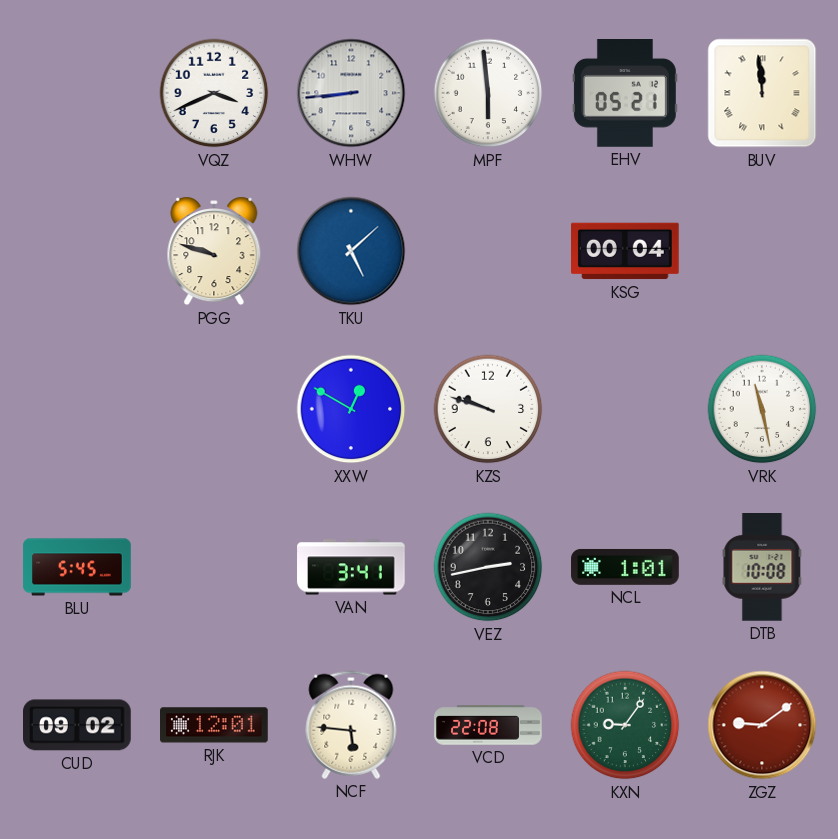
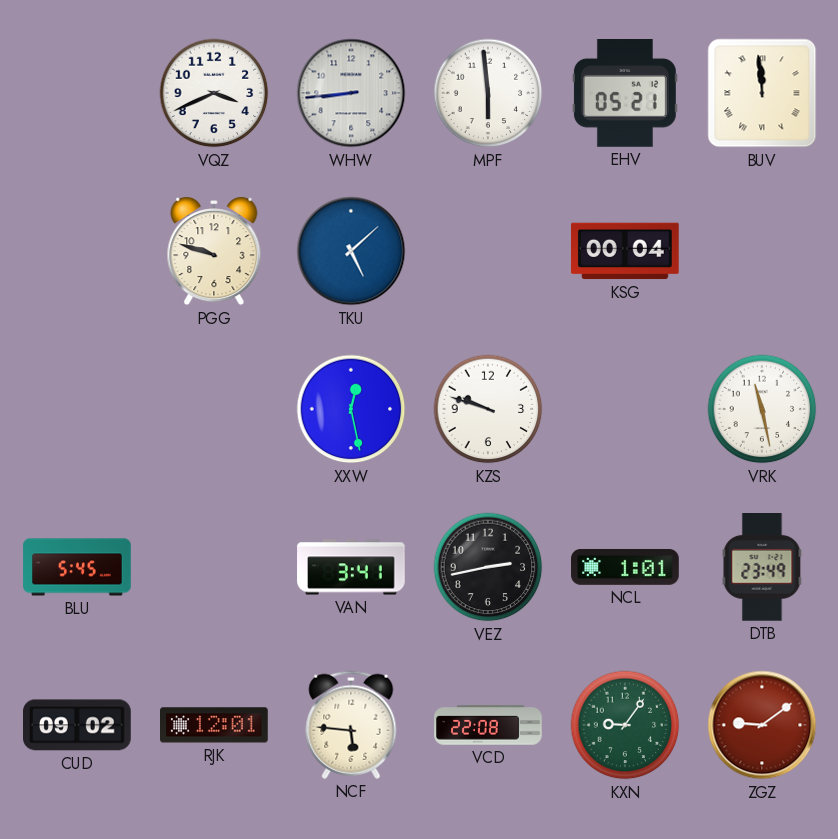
XXW: 12:50 -> 12:28
DTB: 10:08 -> 23:49
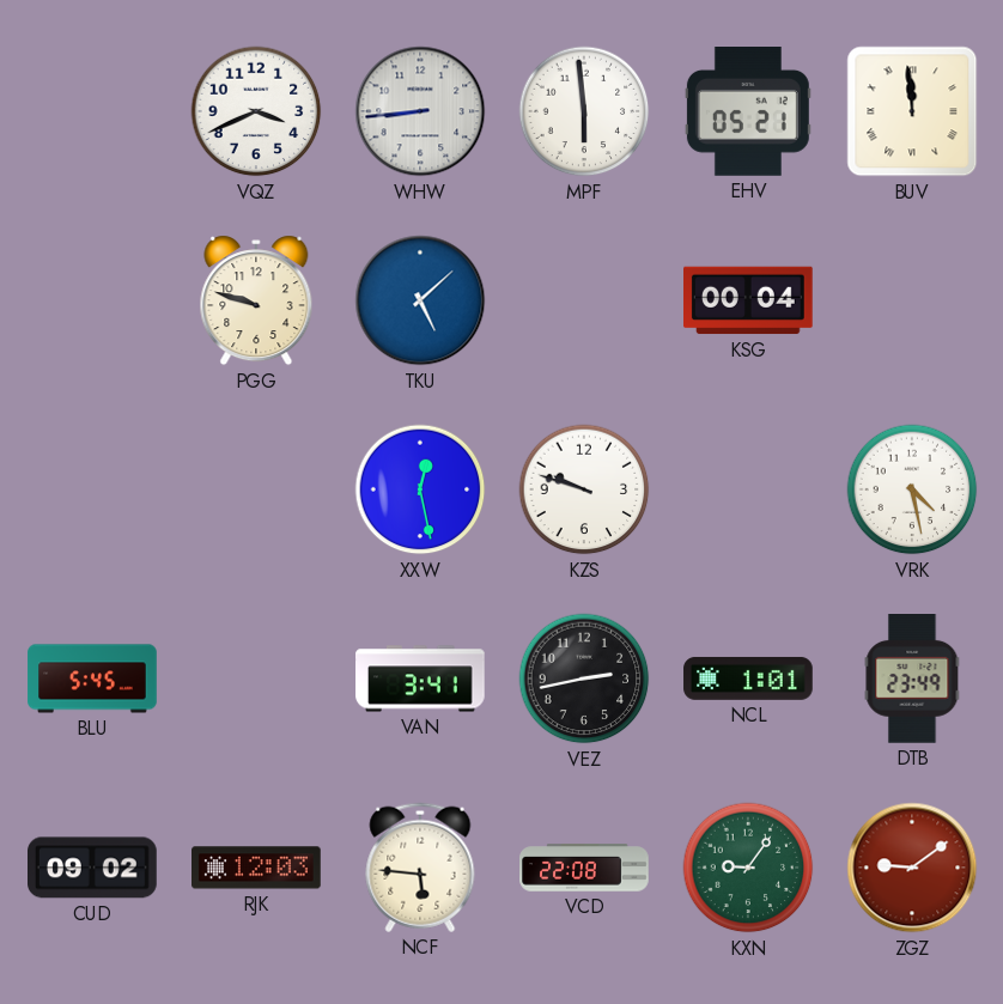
VRK: 11:28 -> 4:28
RJK: 12:01 -> 12:03
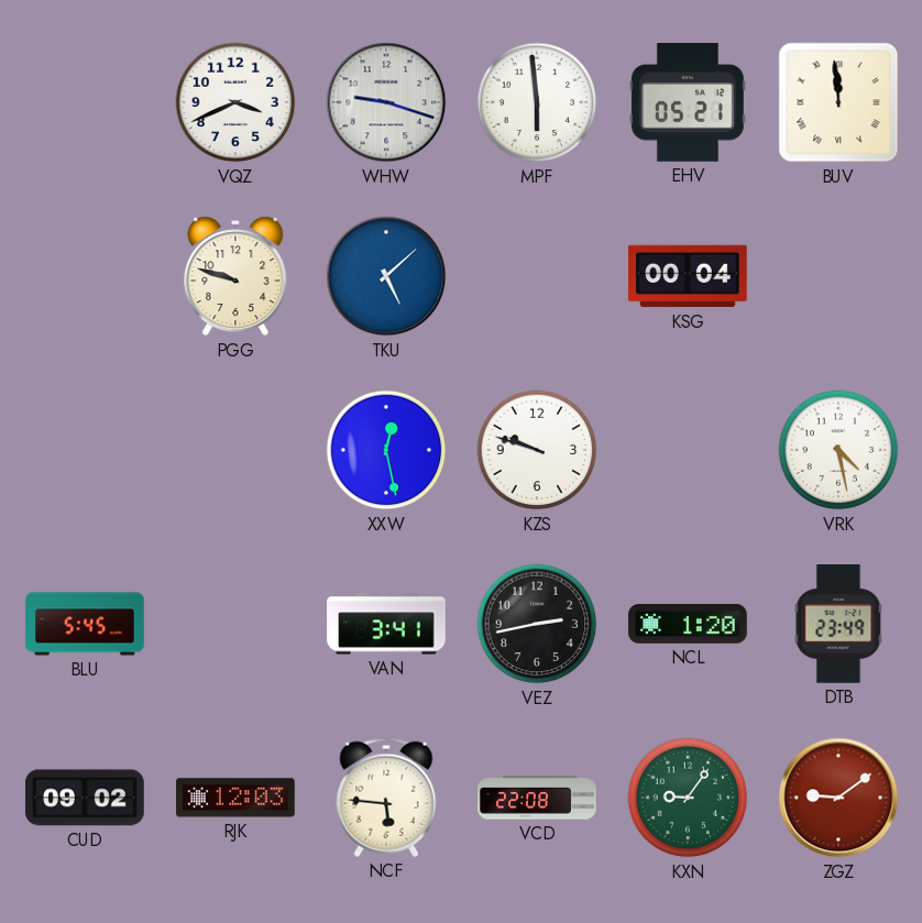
WHW: 8:44 -> 9:18
NCL: 1:01 -> 1:20
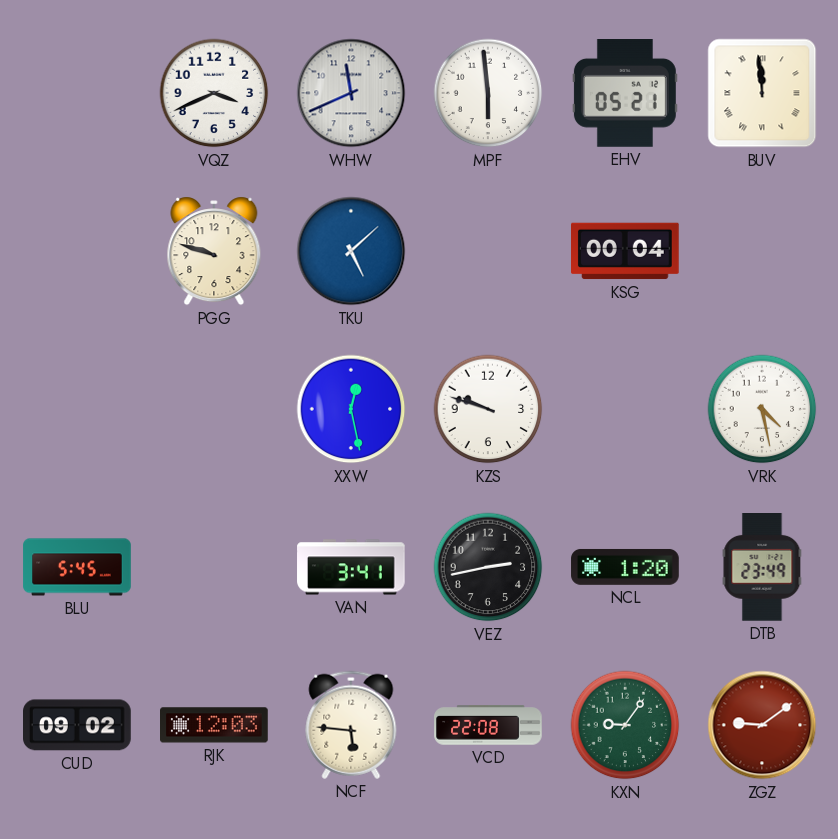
WHW: 9:18 -> 11:41
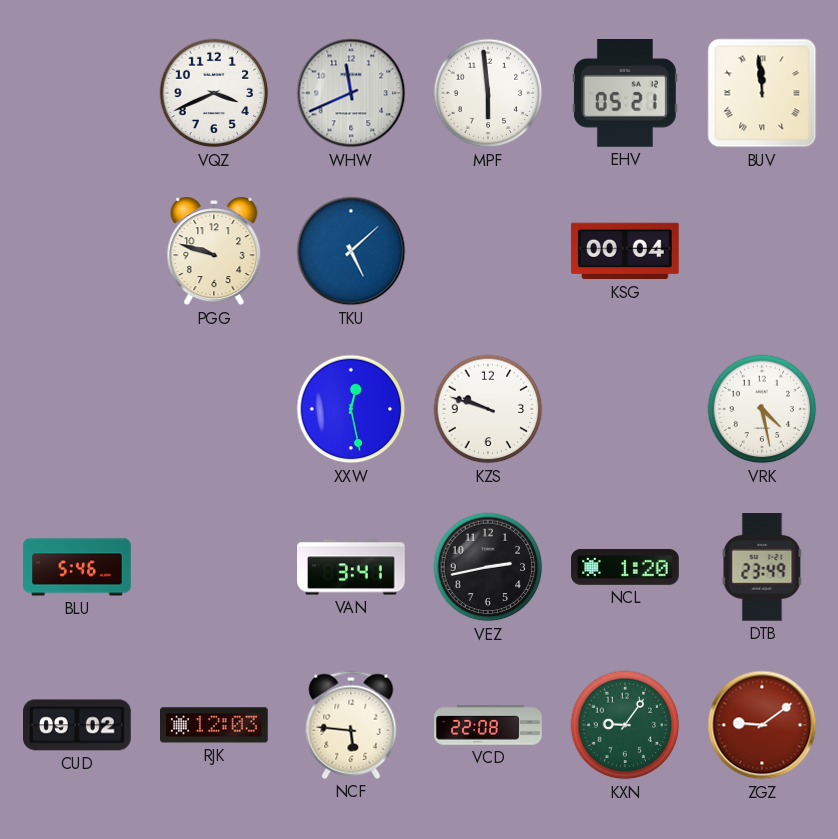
BLU: 5:45 -> 5:46
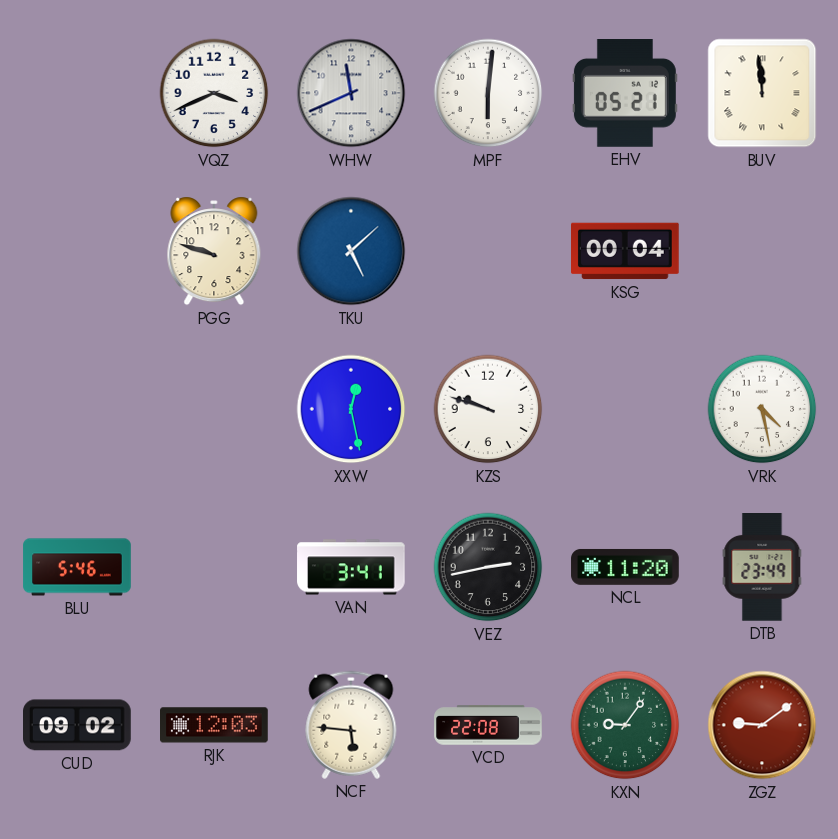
MPF: 5:59 -> 6:01
NCL: 1:20 -> 11:20
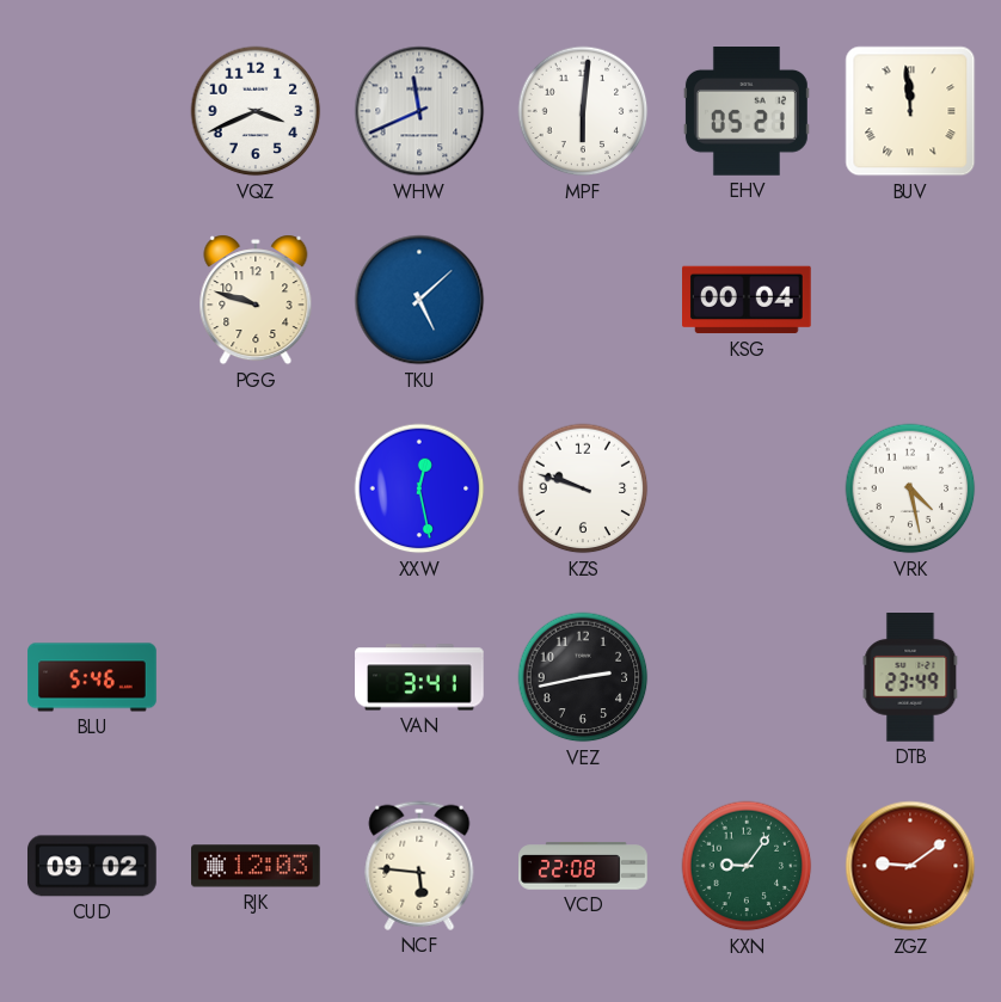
NCL: 11:20 -> none
